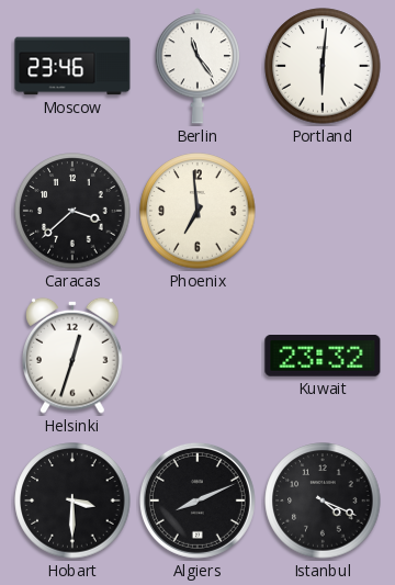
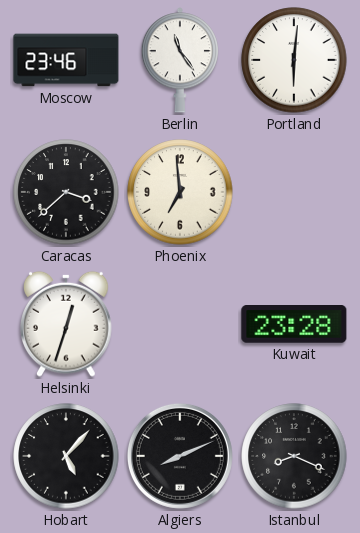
Kuwait: 23:32 -> 23:28
Hobart: 3:30 -> 5:07
Istanbul: 4:19 -> 8:19
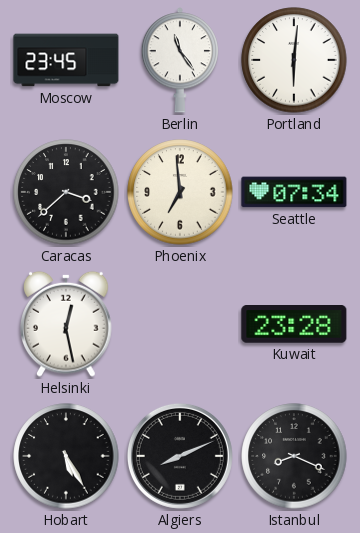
Moscow: 23:46 -> 23:45
Seattle: none -> 07:34
Helsinki: 12:33 -> 12:28
Hobart: 5:07 -> 5:25
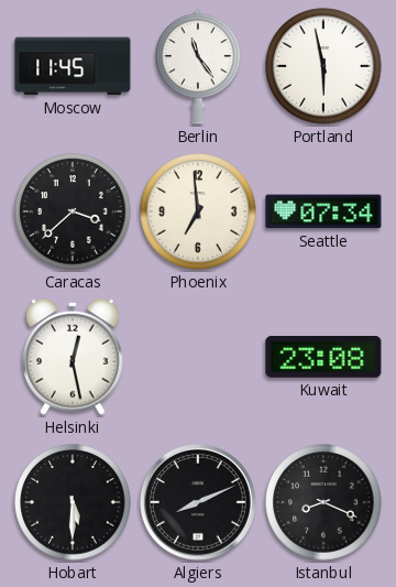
Moscow: 23:45 -> 11:45
Portland: 6:01 -> 5:58
Kuwait: 23:28 -> 23:08
Hobart: 5:25 -> 5:30
